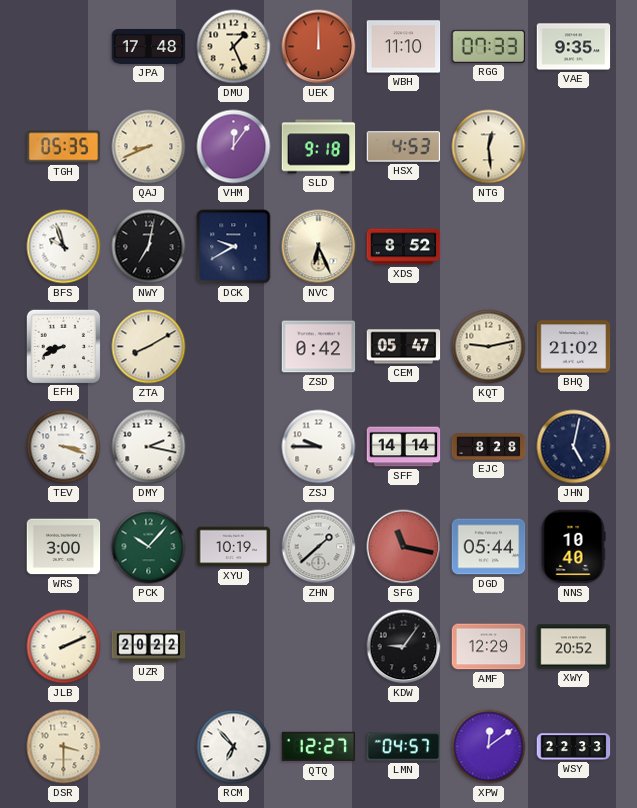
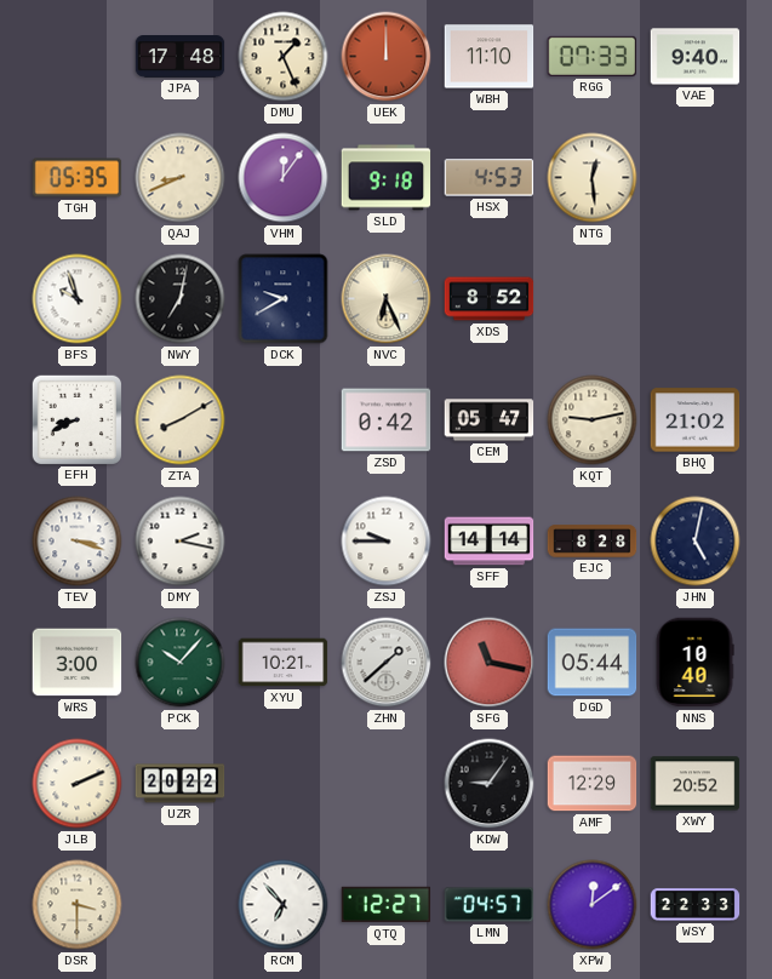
VAE: 9:35 -> 9:40
XYU: 10:19 -> 10:21
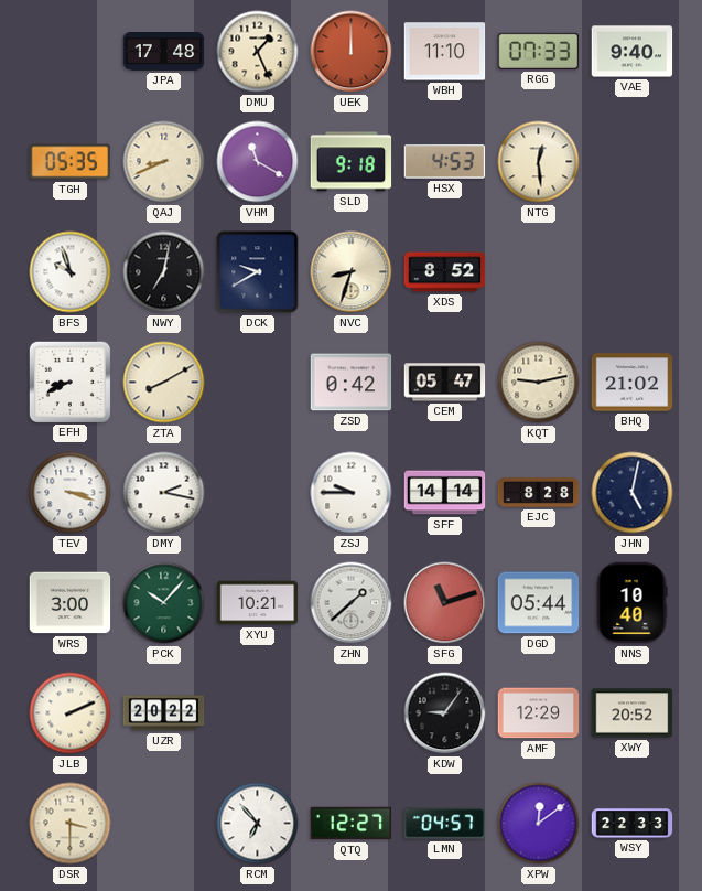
VHM: 12:06 -> 11:20
NVC: 6:26 -> 8:33
SFG: 11:17 -> 11:12
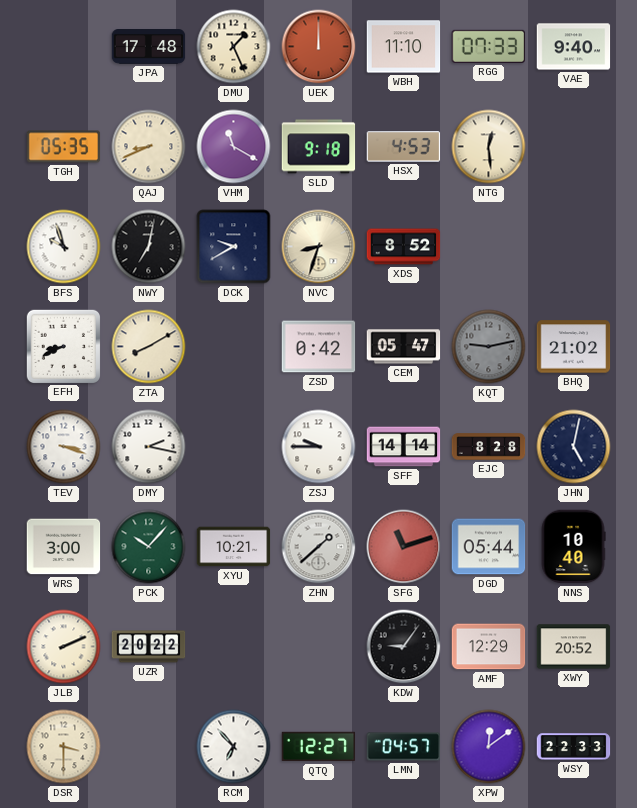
KQT dial: cream -> grey
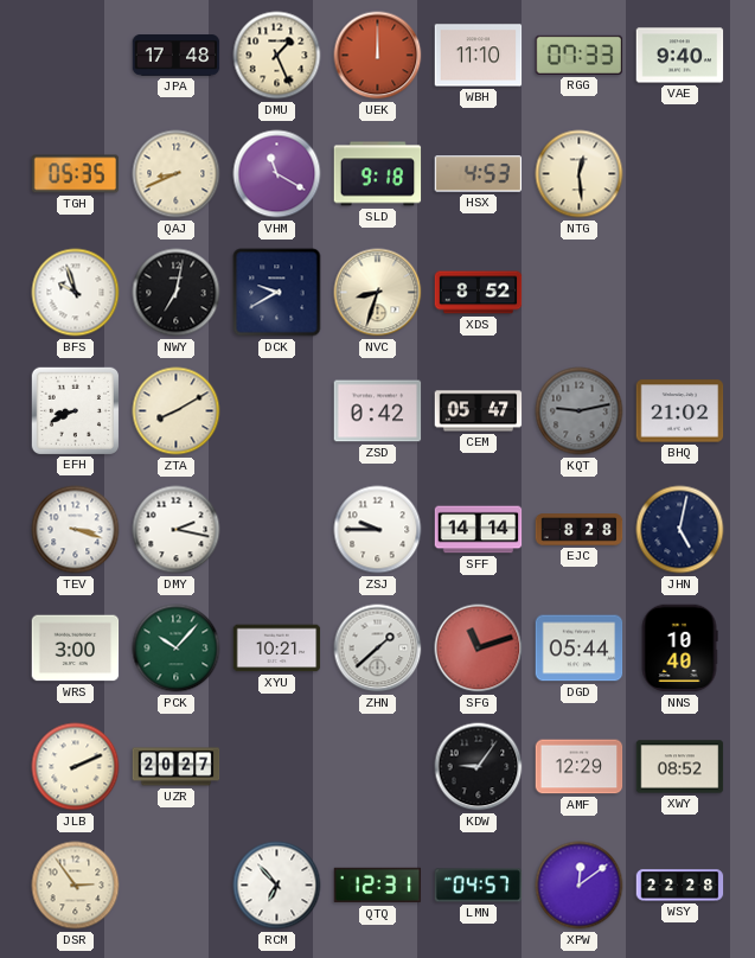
UZR: 20:22 -> 20:27
XWY: 20:52 -> 08:52
DSR: 3:30 -> 2:54
QTQ: 12:27 -> 12:31
WSY: 22:33 -> 22:28
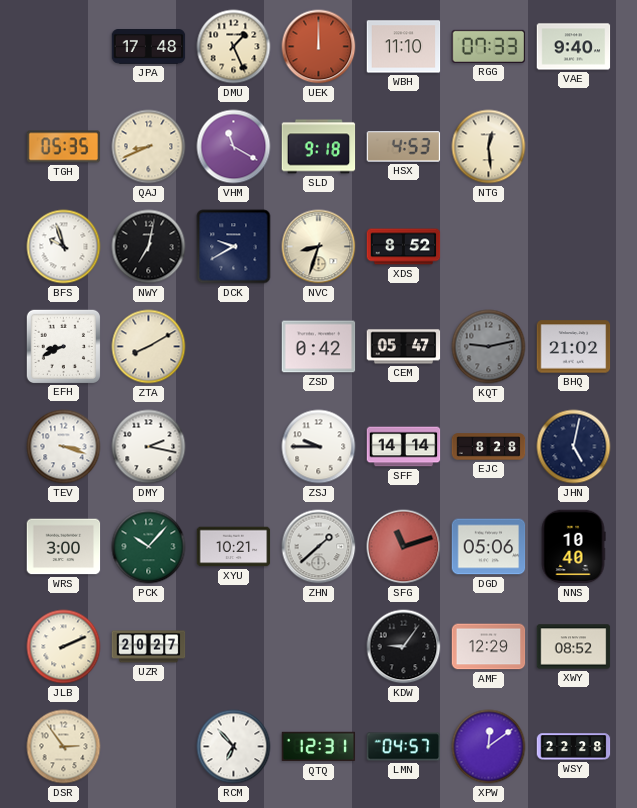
DGD: 05:44 -> 05:06
